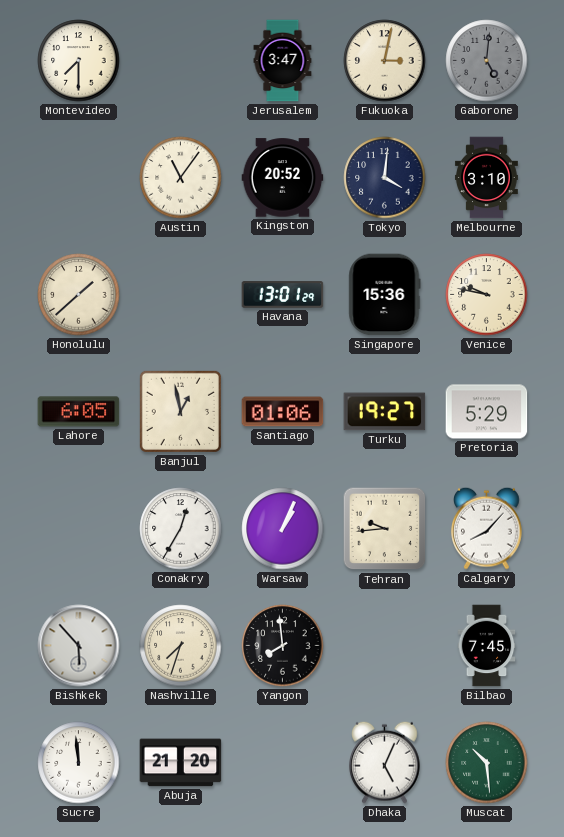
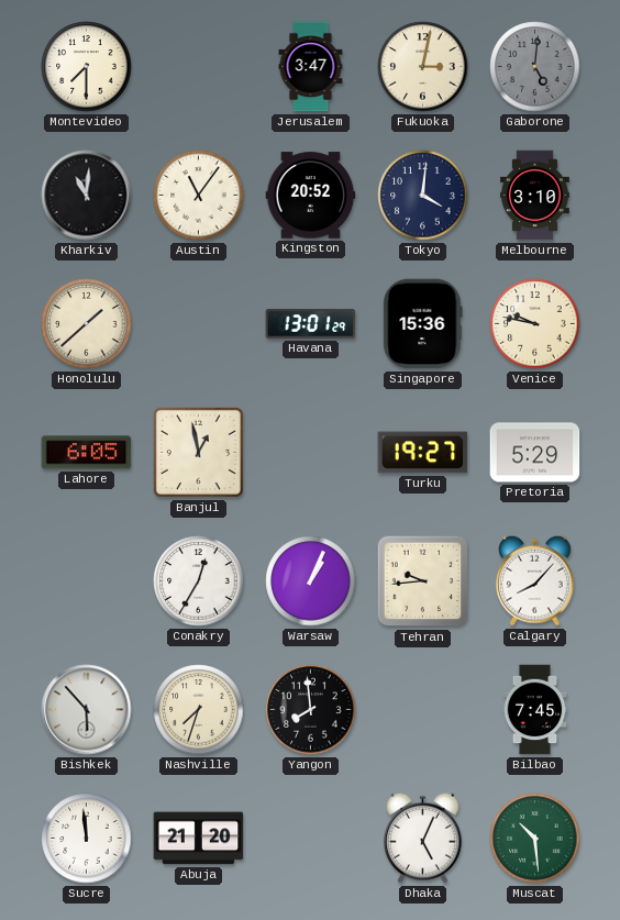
Kharkiv: none -> 11:01
Santiago: 01:06 -> none
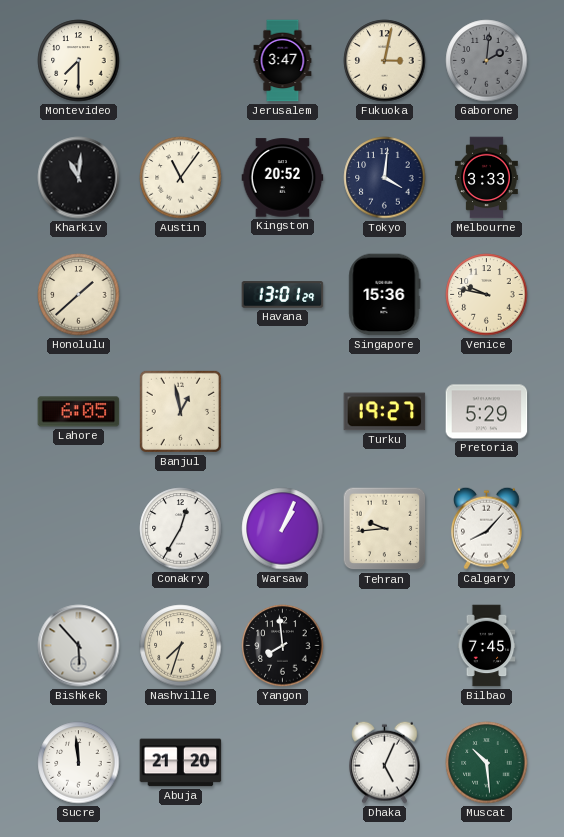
Gaborone: 5:01 -> 2:01
Melbourne: 3:10 -> 3:33
